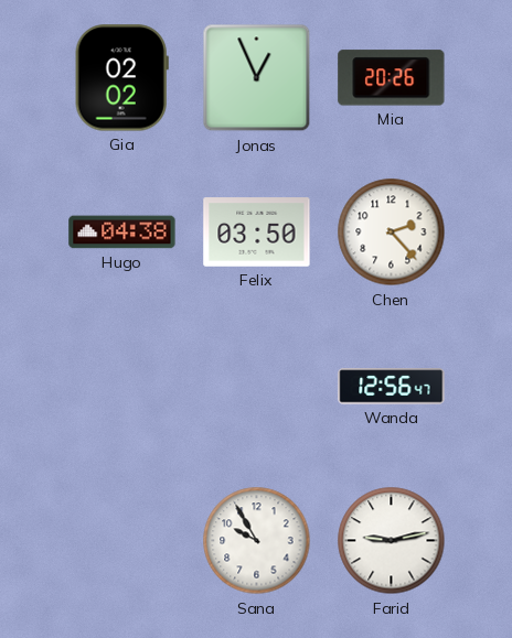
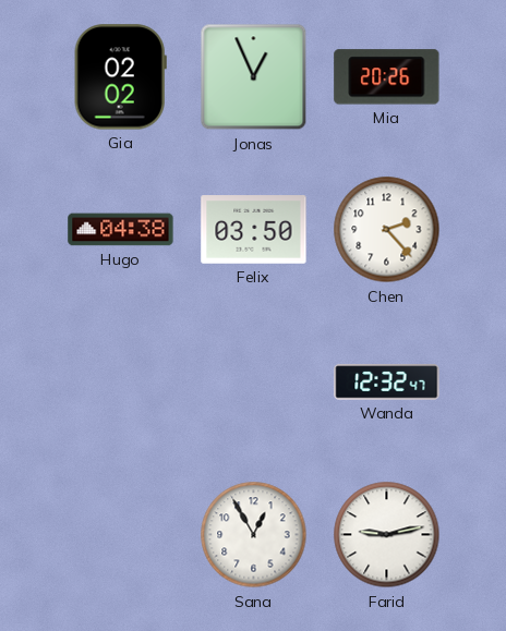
Wanda: 12:56 -> 12:32
Sana: 9:55 -> 12:55
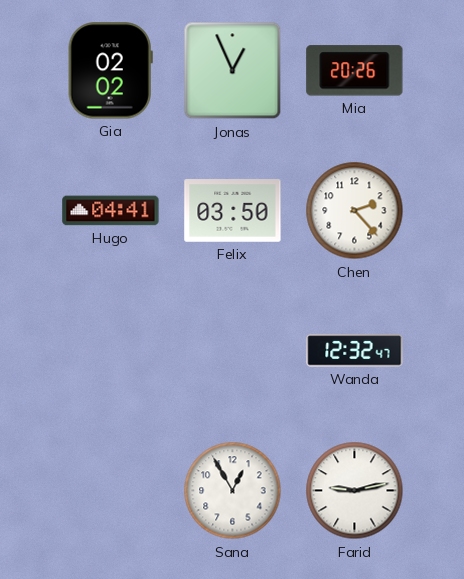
Hugo: 04:38 -> 04:41
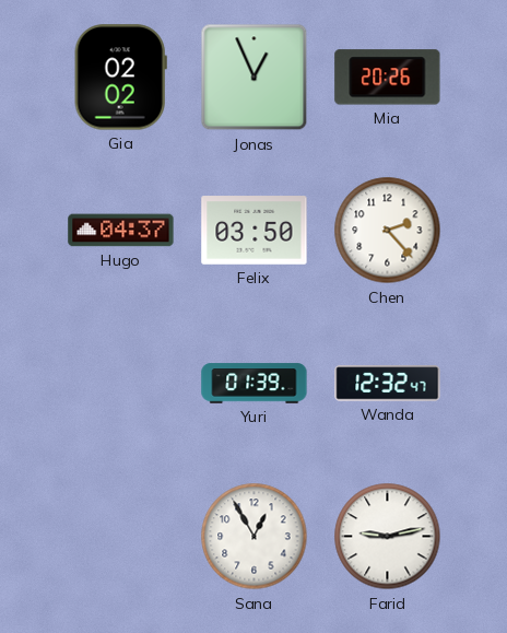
Hugo: 04:41 -> 04:37
Yuri: none -> 01:39
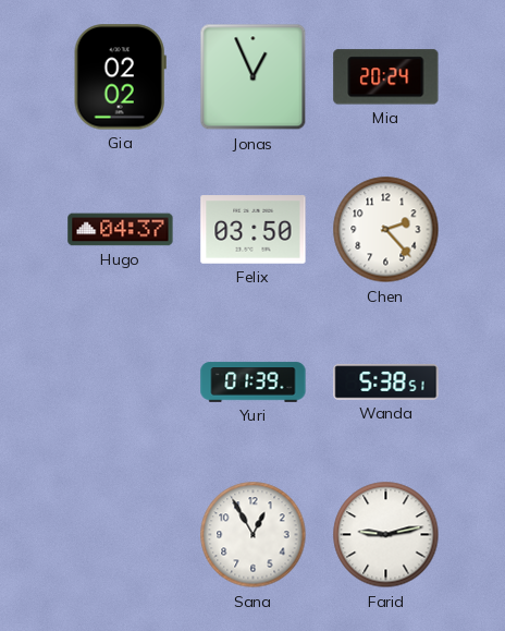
Mia: 20:26 -> 20:24
Wanda: 12:32 -> 5:38
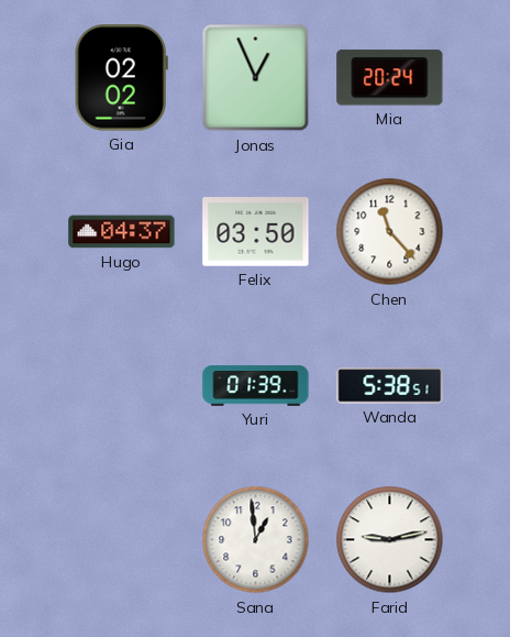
Chen: 2:23 -> 11:23
Sana: 12:55 -> 12:59
